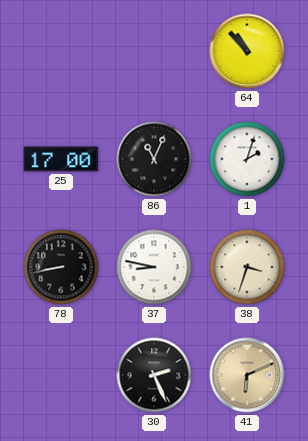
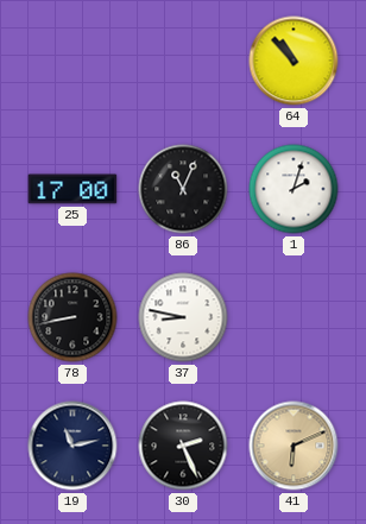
38: 3:33 -> none
19: none -> 11:13
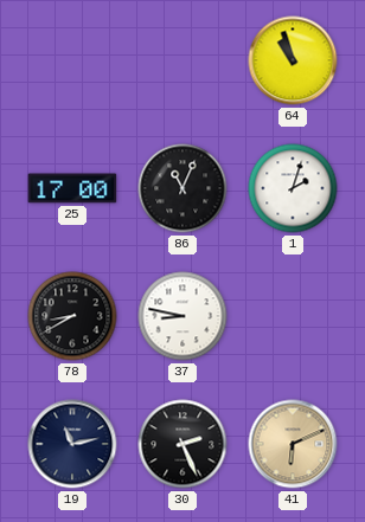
64: 10:53 -> 10:57
78: 8:43 -> 8:40
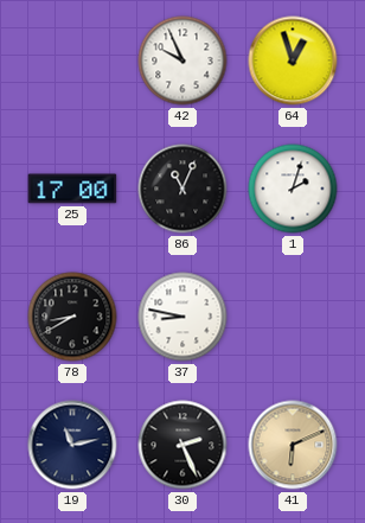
42: none -> 9:56
64: 10:57 -> 12:57
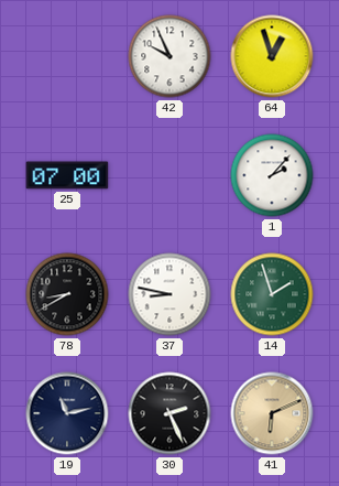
25: 17:00 -> 07:00
86: 11:04 -> none
1: 2:03 -> 2:07
14: none -> 1:57
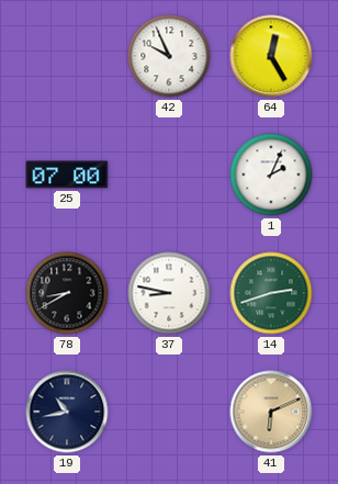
64: 12:57 -> 12:25
1: 2:07 -> 2:04
14: 1:57 -> 2:42
19: 11:13 -> 10:43
30: 2:26 -> none
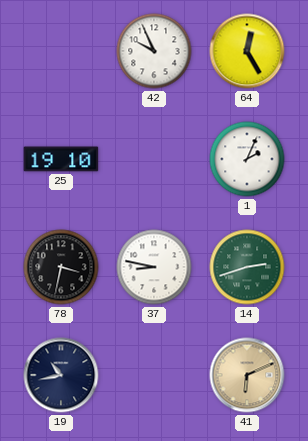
25: 07:00 -> 19:10
78: 8:40 -> 3:32
